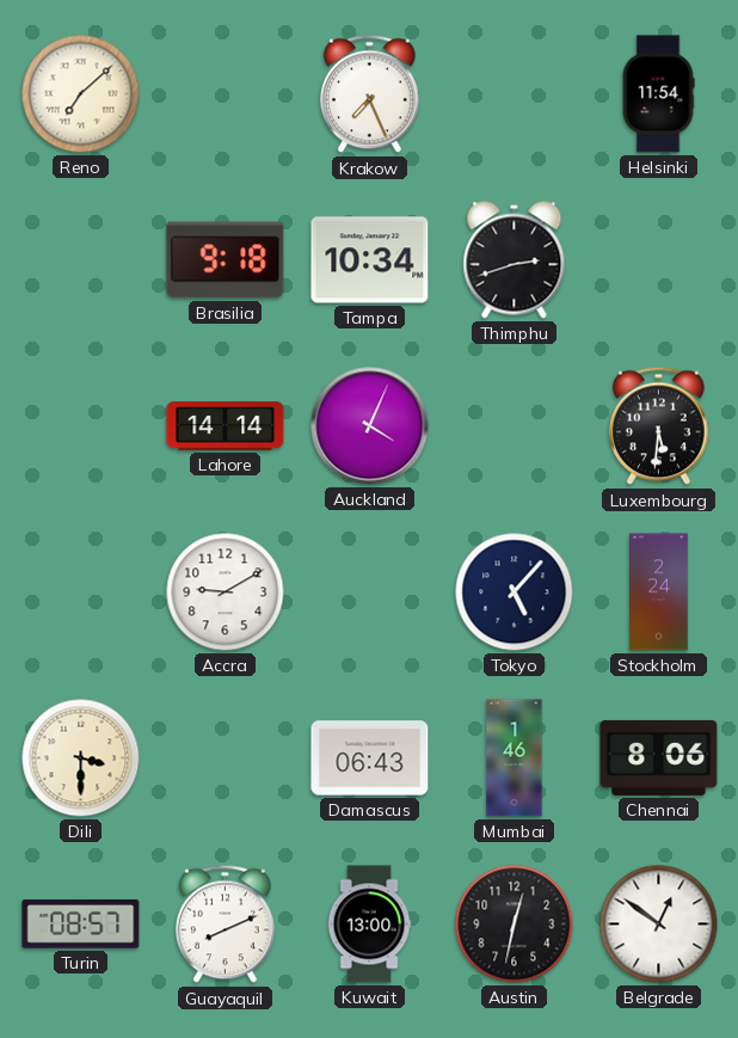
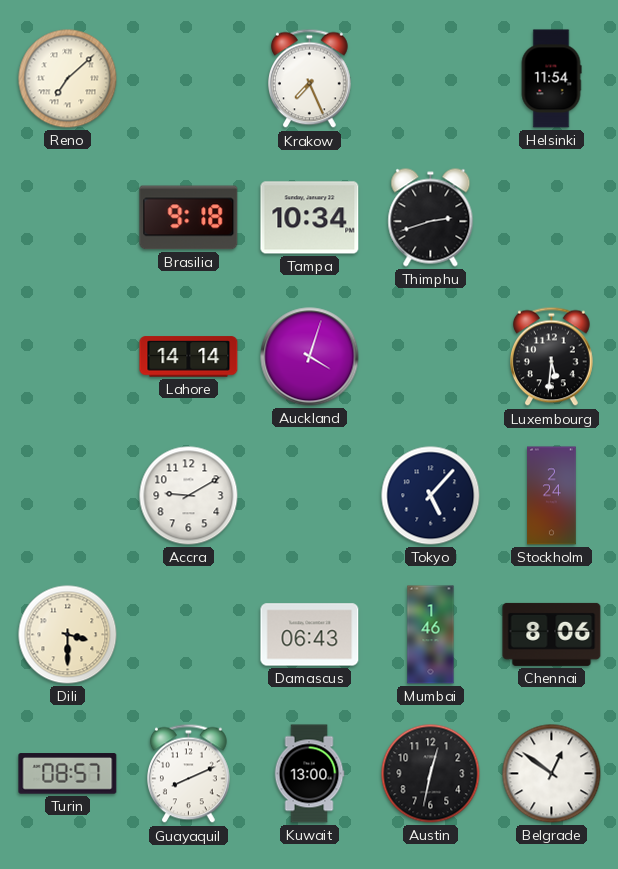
Auckland: 4:04 -> 4:03
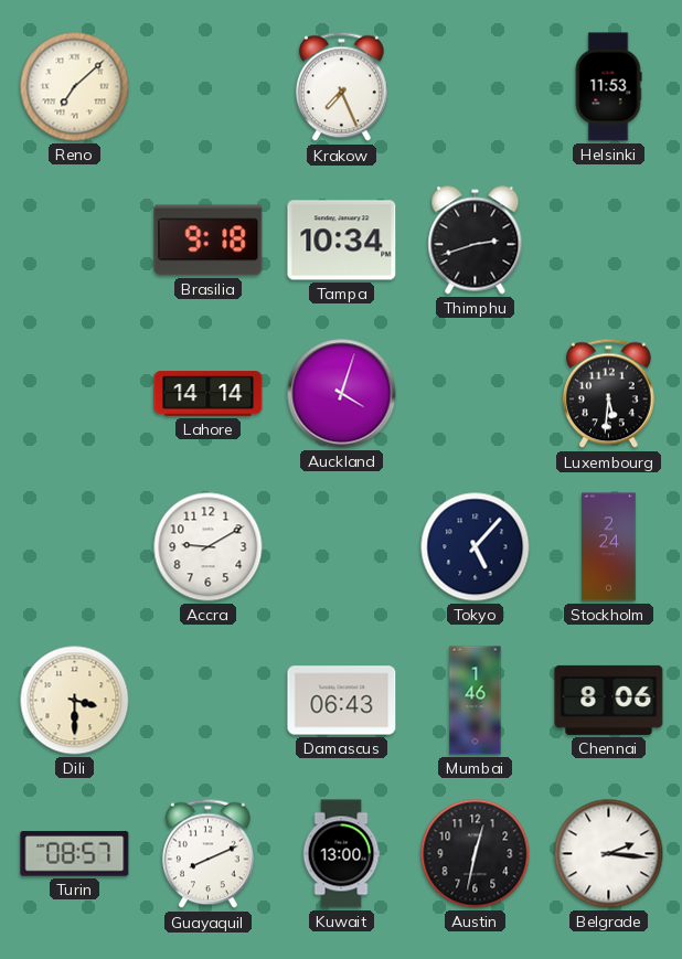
Helsinki: 11:54 -> 11:53
Belgrade: 12:51 -> 2:16
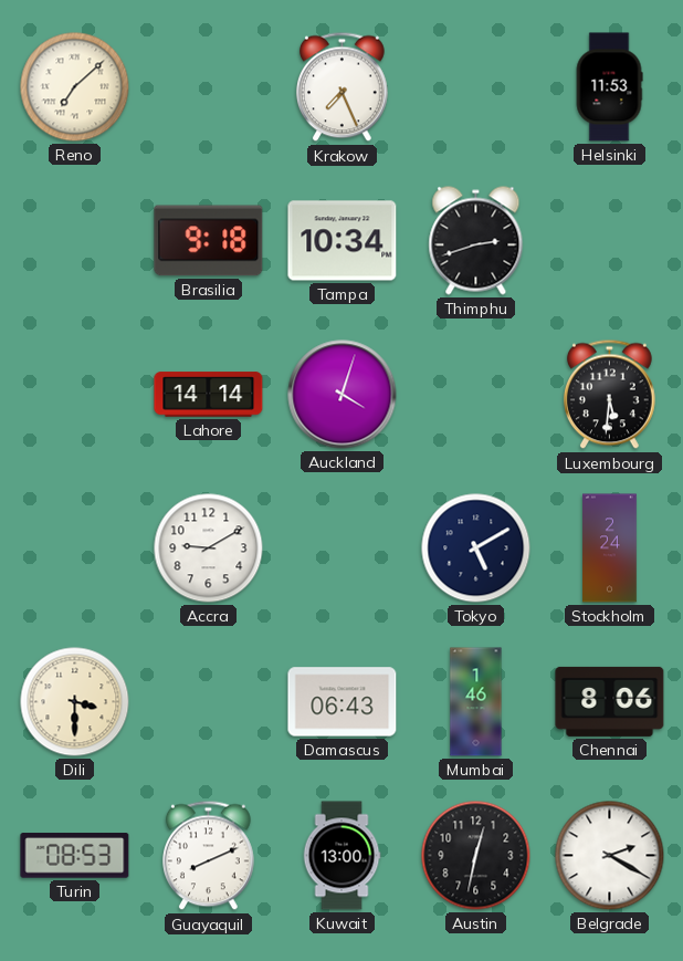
Tokyo: 5:07 -> 5:10
Turin: 08:57 -> 08:53
Belgrade: 2:16 -> 2:20
